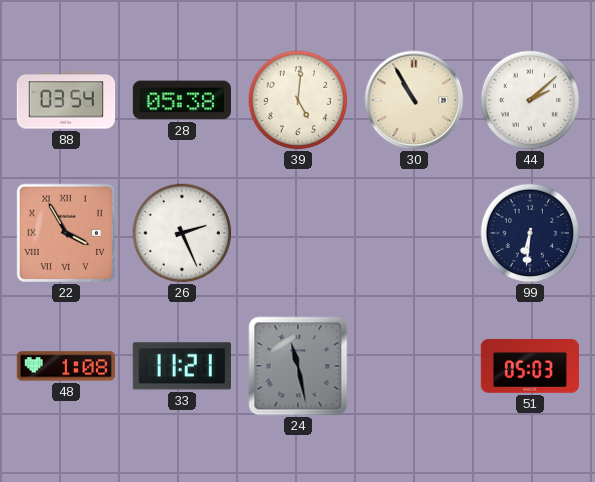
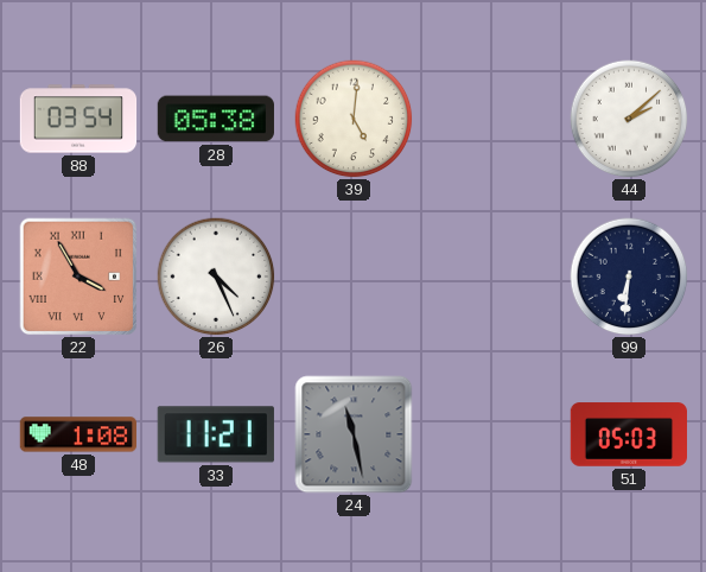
30: 10:55 -> none
26: 2:26 -> 4:26
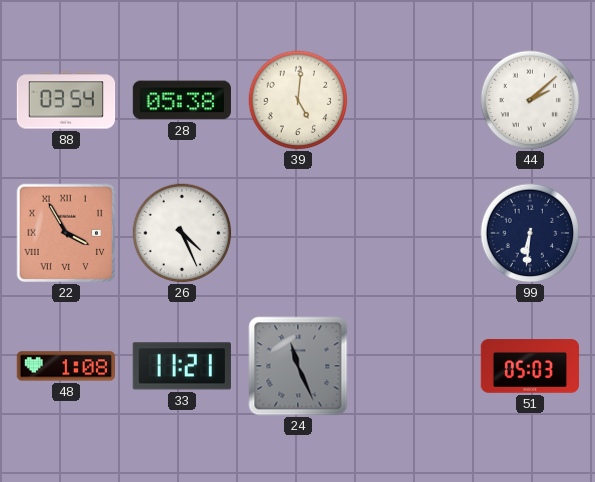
24: 11:28 -> 11:26
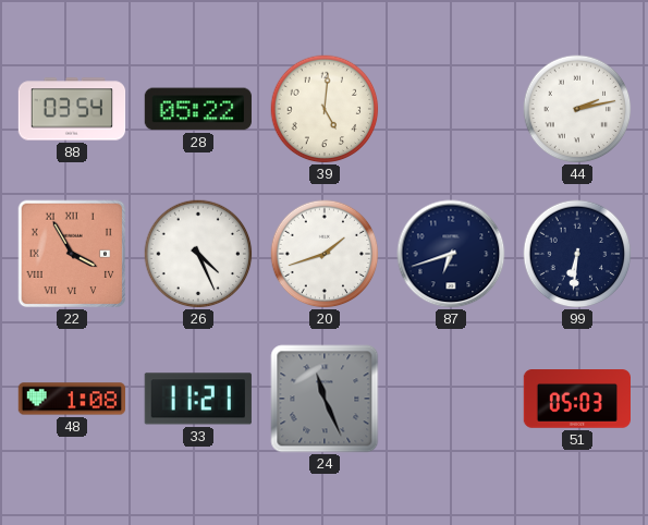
28: 05:38 -> 05:22
44: 2:08 -> 2:13
20: none -> 1:42
87: none -> 6:42
